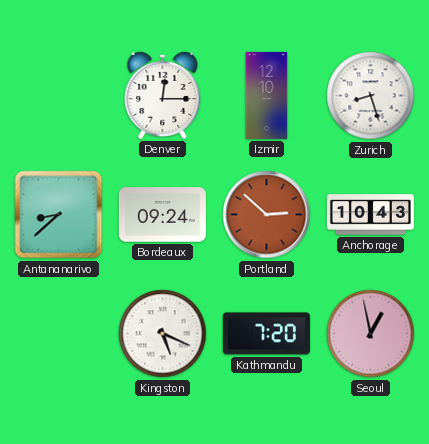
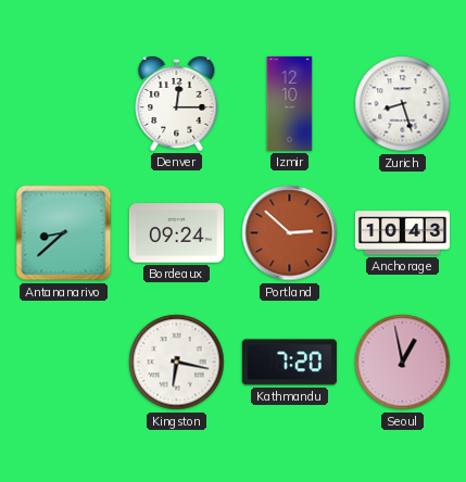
Kingston: 5:19 -> 6:17
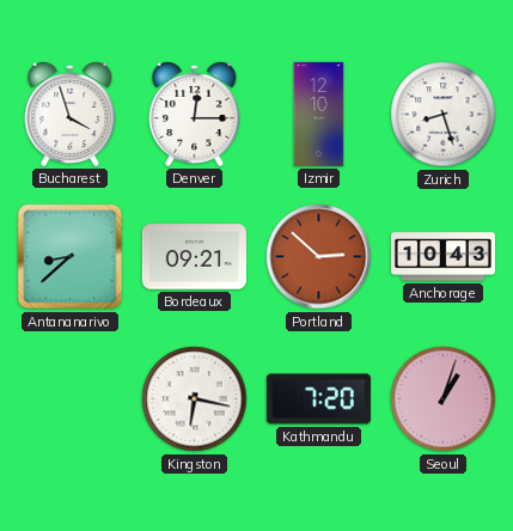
Bucharest: none -> 3:57
Bordeaux: 09:24 -> 09:21
Seoul: 12:58 -> 1:03
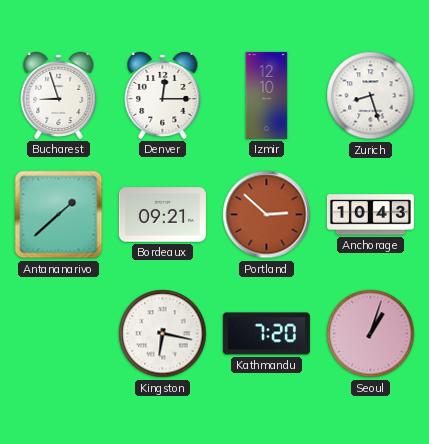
Bucharest: 3:57 -> 8:57
Antananarivo: 8:38 -> 1:38
